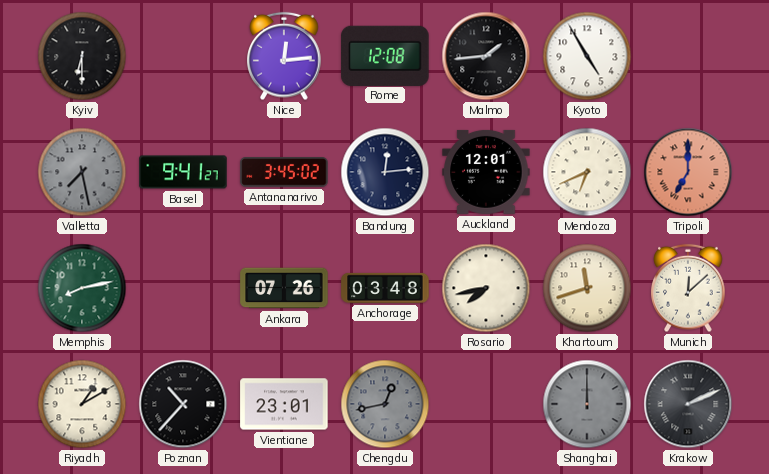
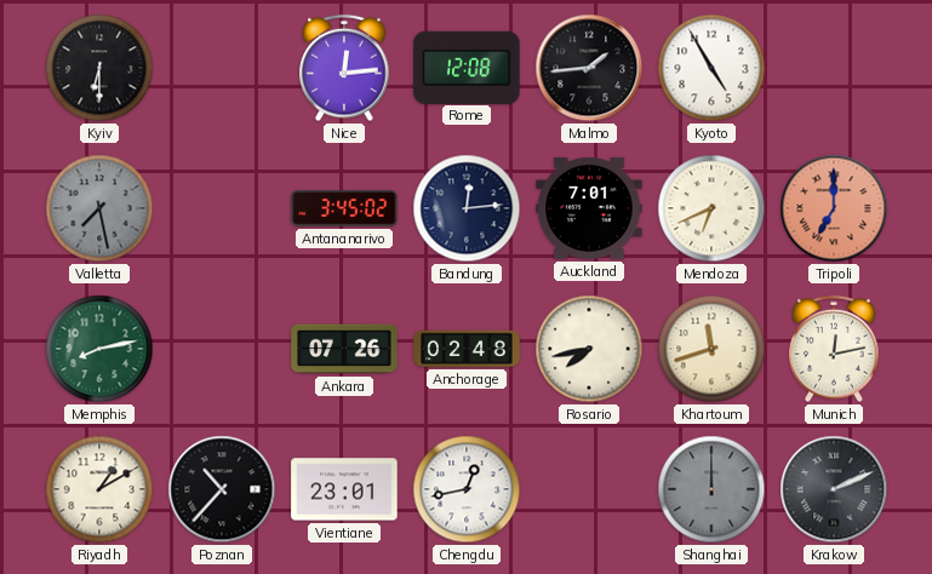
Basel: 9:41 -> none
Auckland: 12:01 -> 7:01
Anchorage: 03:48 -> 02:48
Munich: 12:08 -> 12:13
Chengdu dial: grey -> white
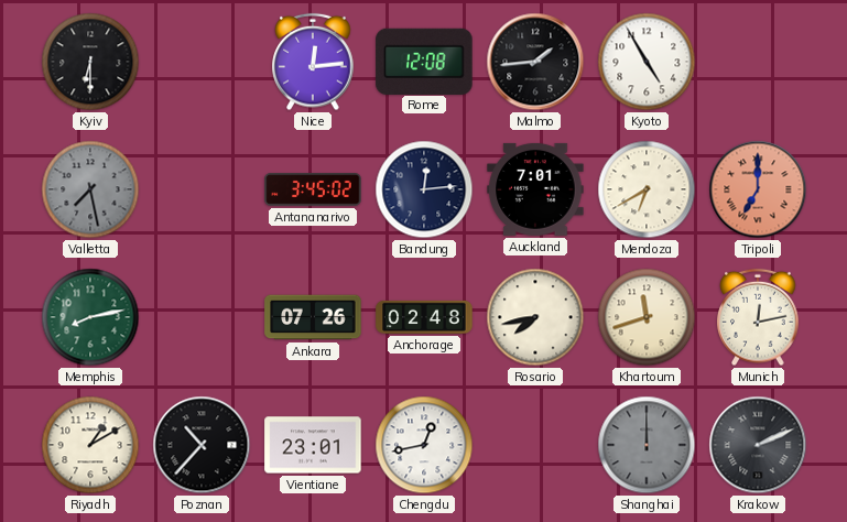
Mendoza: 6:41 -> 6:40
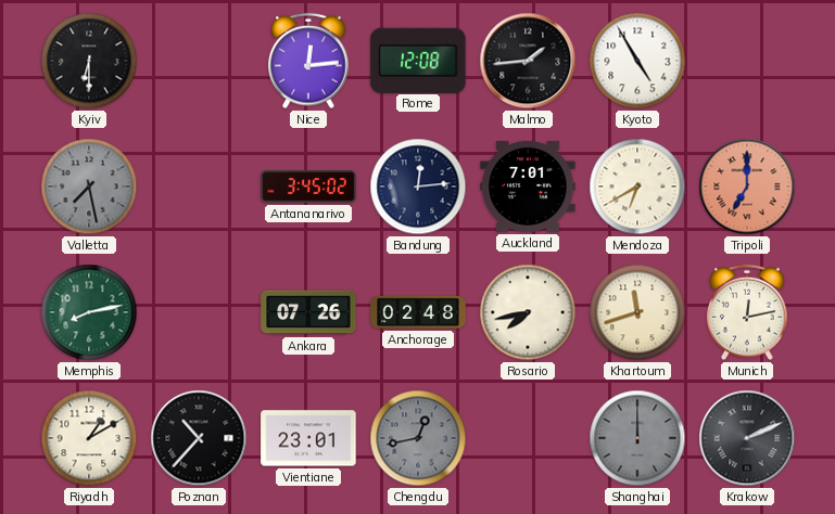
Chengdu dial: white -> grey
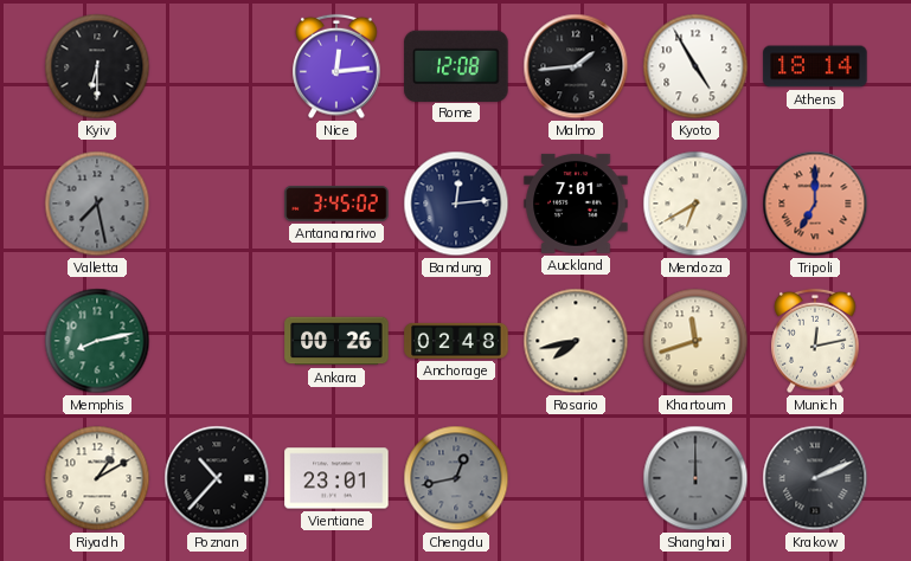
Athens: none -> 18:14
Ankara: 07:26 -> 00:26
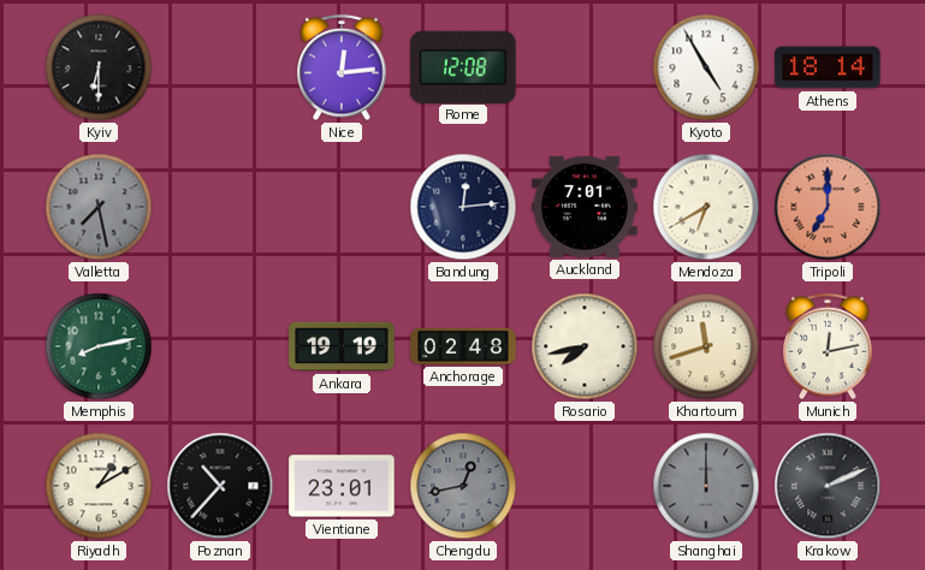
Malmo: 1:44 -> none
Antananarivo: 3:45 -> none
Ankara: 00:26 -> 19:19
